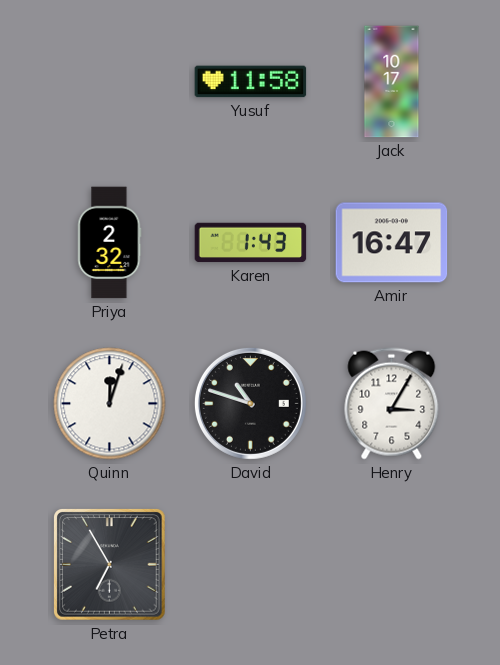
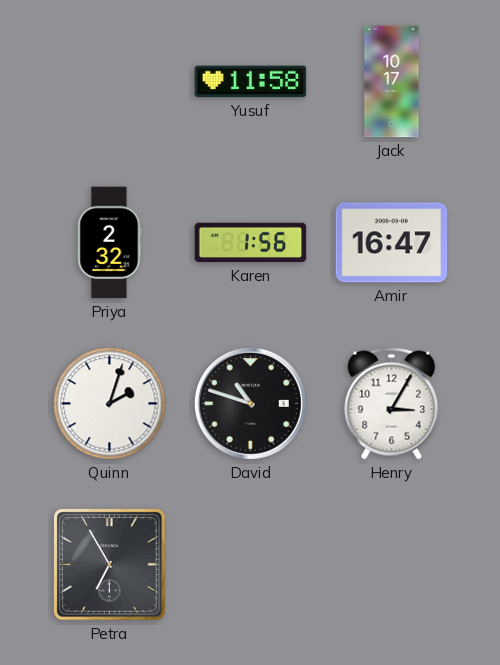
Karen: 1:43 -> 1:56
Quinn: 12:03 -> 2:03
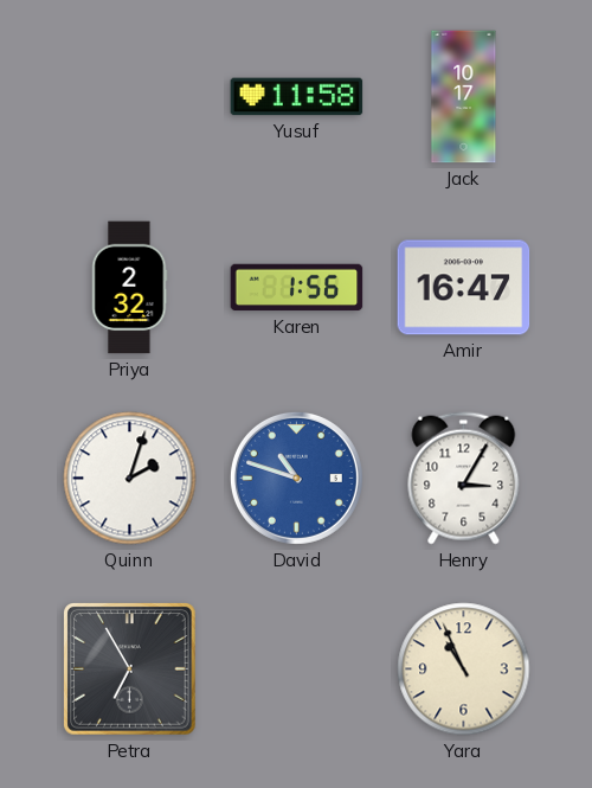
David dial: black -> blue
Yara: none -> 10:56
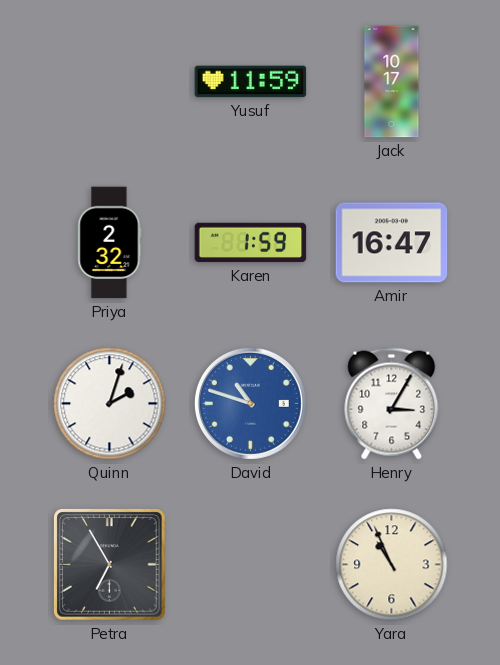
Yusuf: 11:58 -> 11:59
Karen: 1:56 -> 1:59
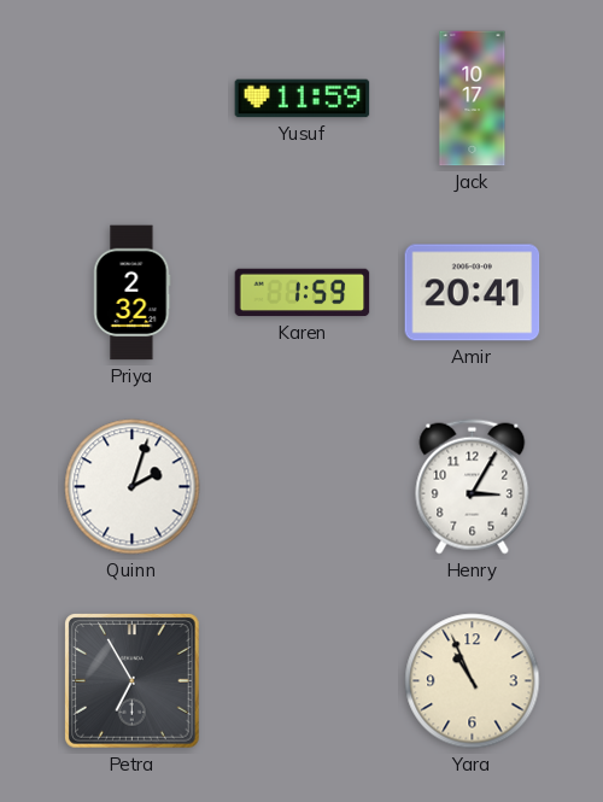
Amir: 16:47 -> 20:41
David: 10:48 -> none
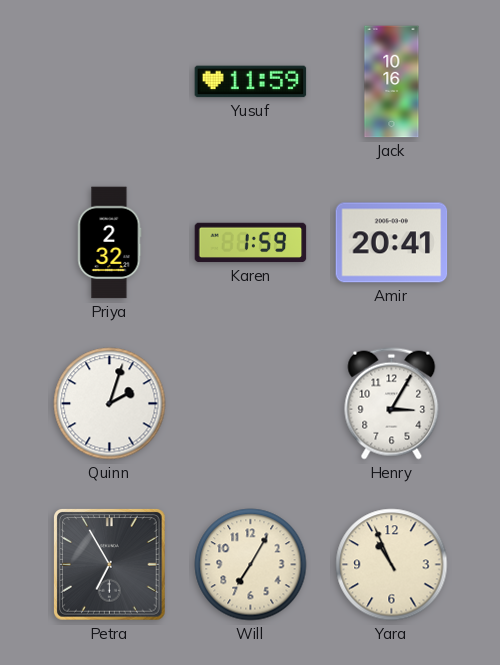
Jack: 10:17 -> 10:16
Will: none -> 7:05
